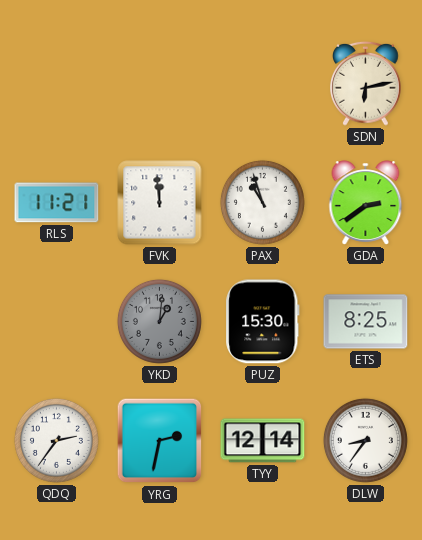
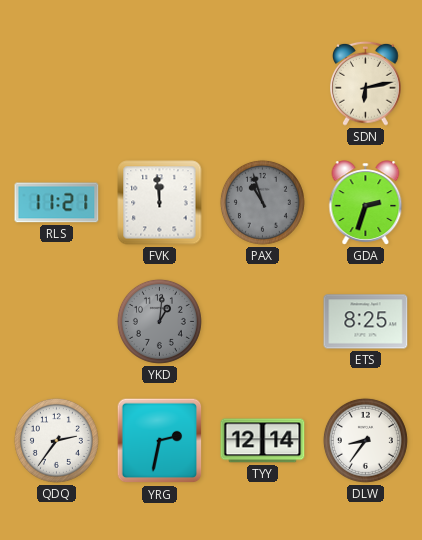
PAX dial: white -> grey
GDA: 2:39 -> 2:33
PUZ: 15:30 -> none
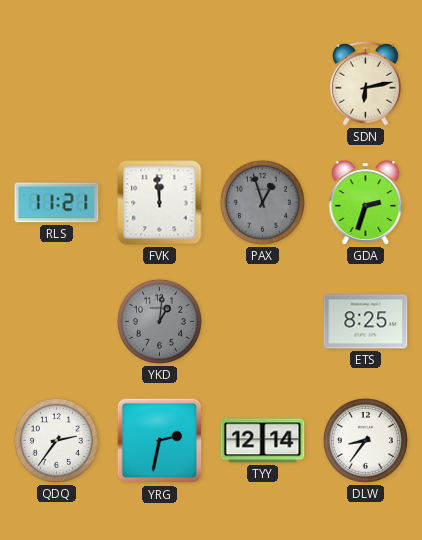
PAX: 10:57 -> 12:57
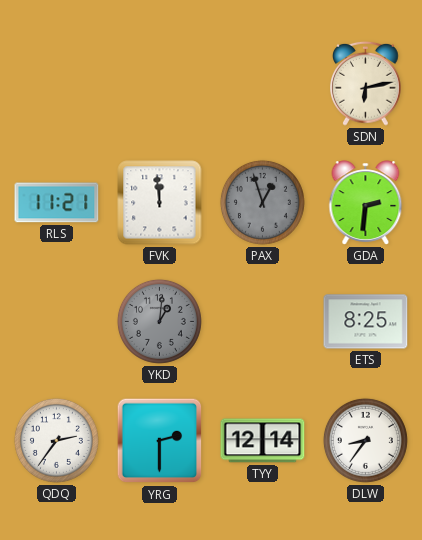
GDA: 2:33 -> 2:31
YRG: 2:32 -> 2:30
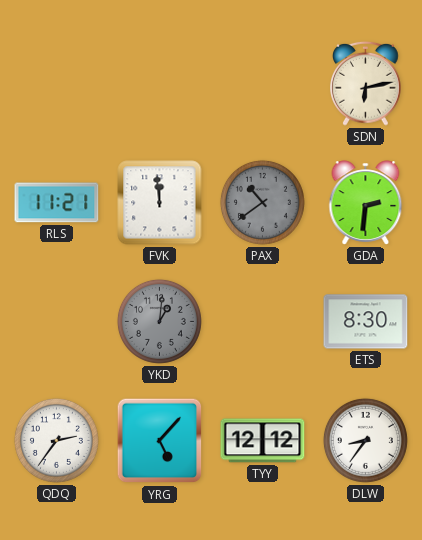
PAX: 12:57 -> 10:39
ETS: 8:25 -> 8:30
YRG: 2:30 -> 5:07
TYY: 12:14 -> 12:12
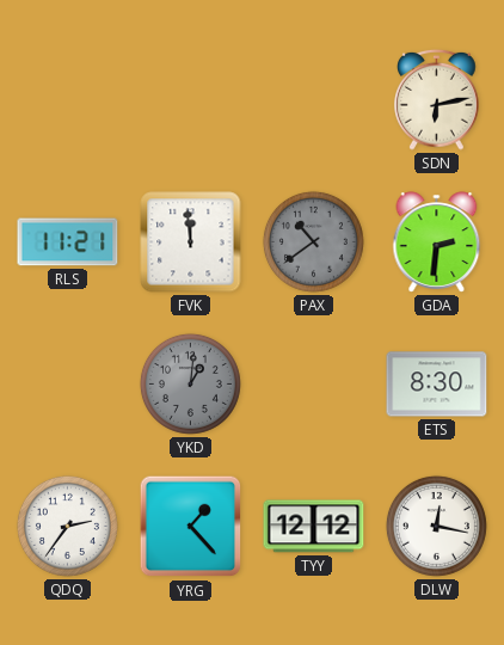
YRG: 5:07 -> 1:23
DLW: 8:36 -> 12:17
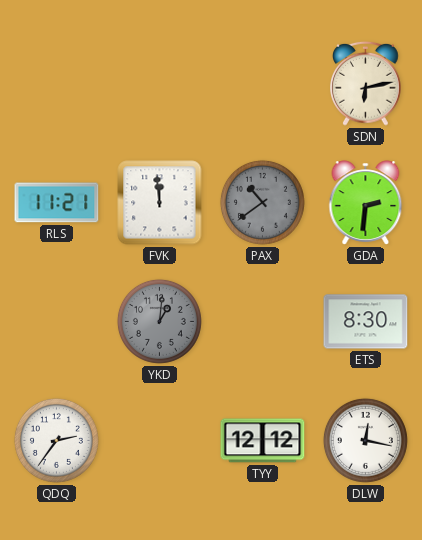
YRG: 1:23 -> none
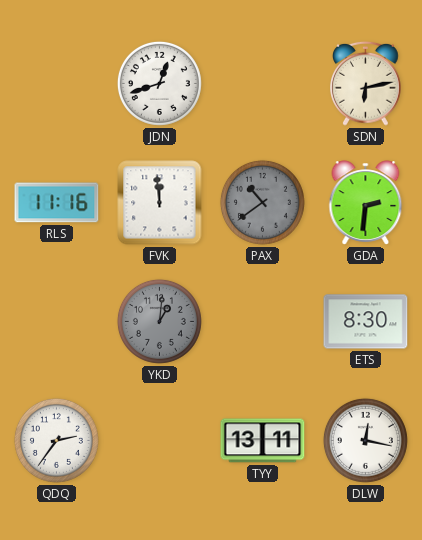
JDN: none -> 12:42
RLS: 11:21 -> 11:16
TYY: 12:12 -> 13:11
